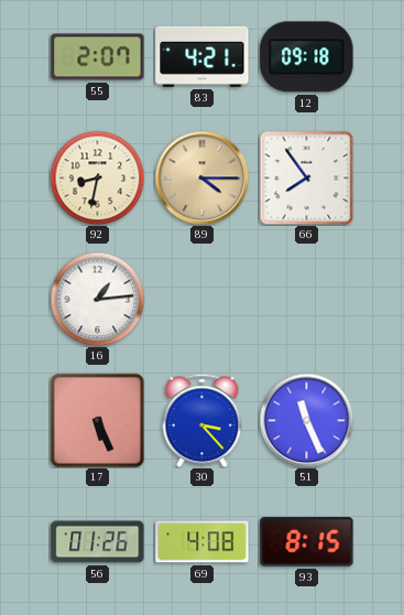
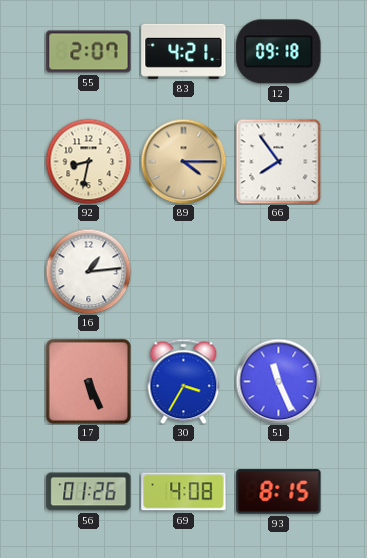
30: 3:23 -> 3:35
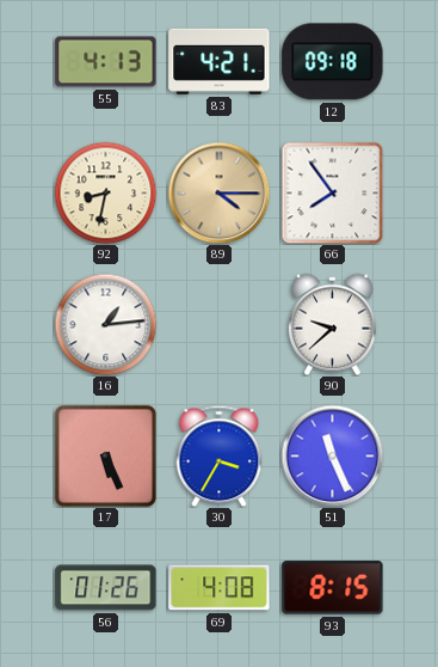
55: 2:07 -> 4:13
90: none -> 9:38
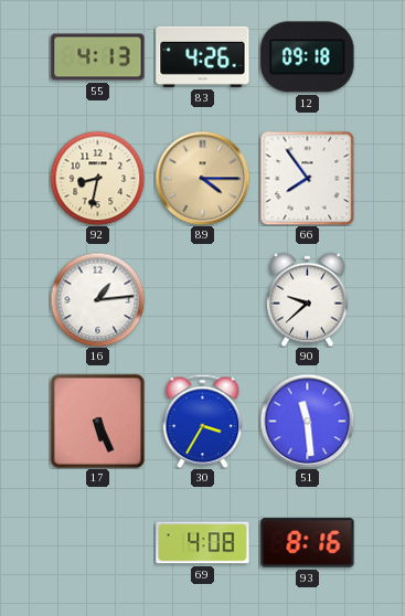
83: 4:21 -> 4:26
51: 11:26 -> 11:29
56: 01:26 -> none
93: 8:15 -> 8:16
